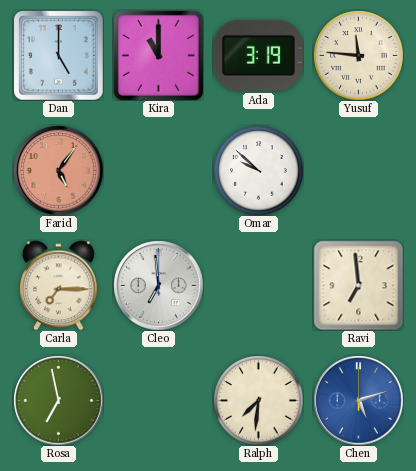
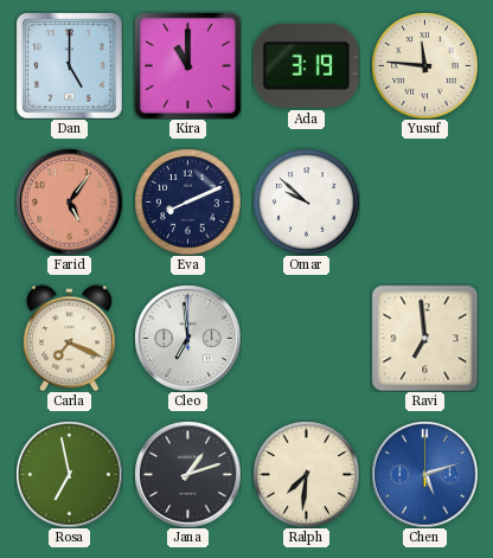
Eva: none -> 8:11
Carla: 7:15 -> 7:19
Jana: none -> 1:12
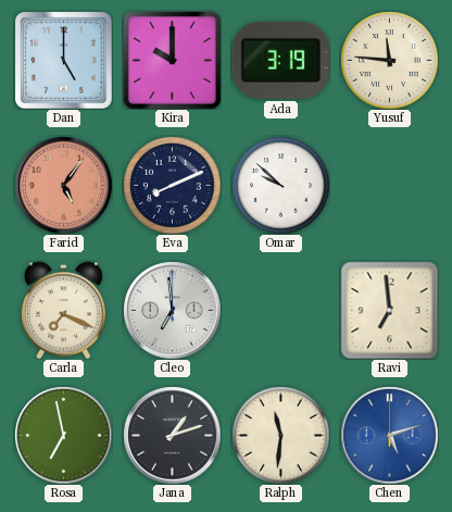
Kira: 11:00 -> 10:00
Ralph: 7:31 -> 11:31
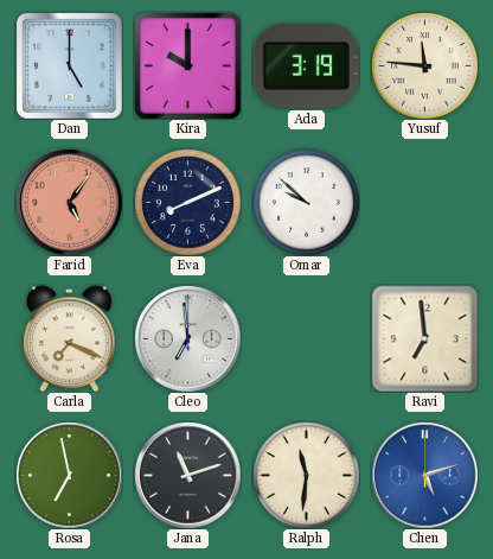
Jana: 1:12 -> 11:12
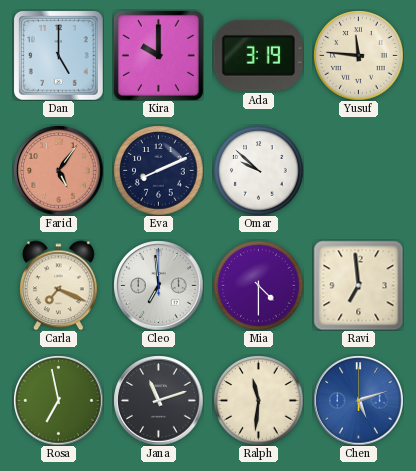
Mia: none -> 4:30
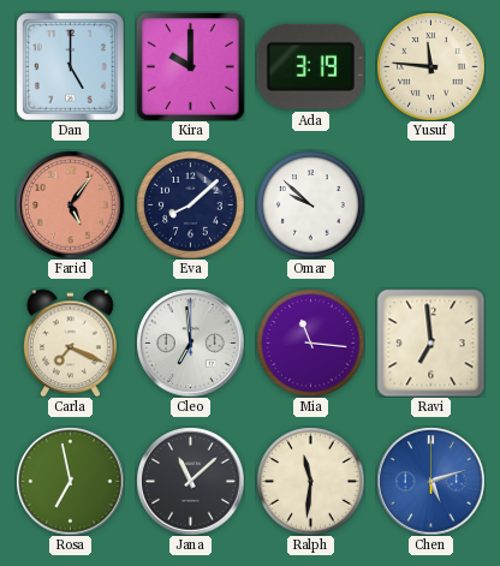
Eva: 8:11 -> 8:08
Mia: 4:30 -> 11:16
Jana: 11:12 -> 11:08
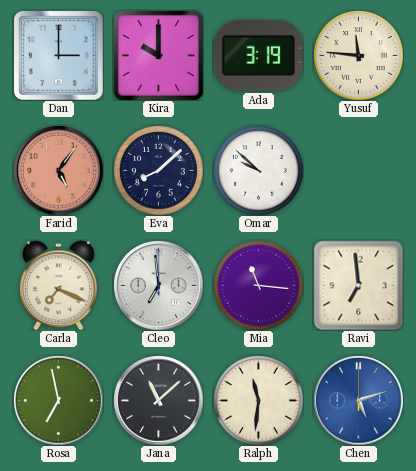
Dan: 5:00 -> 3:00
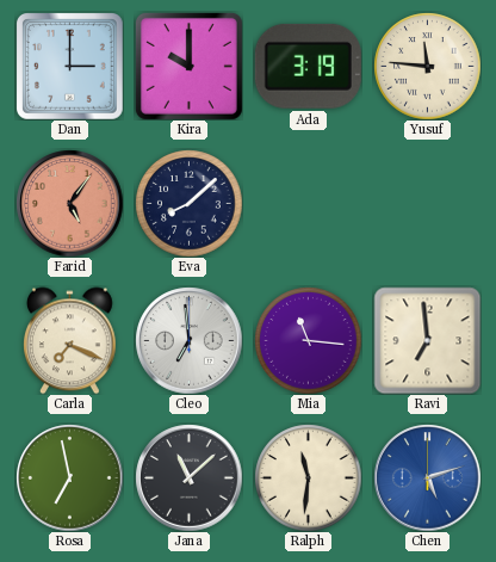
Omar: 9:52 -> none
